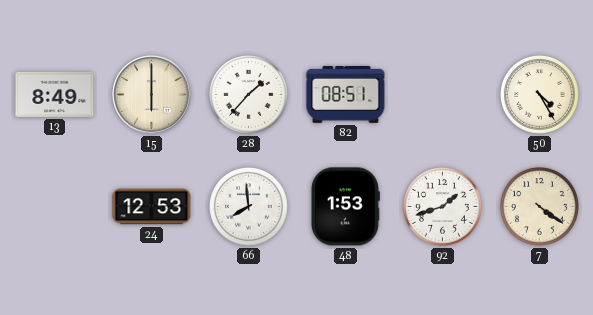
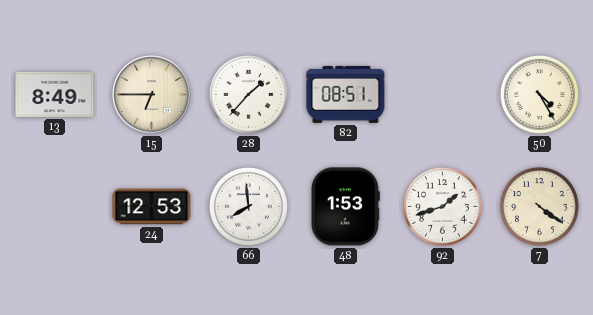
15: 6:00 -> 6:45
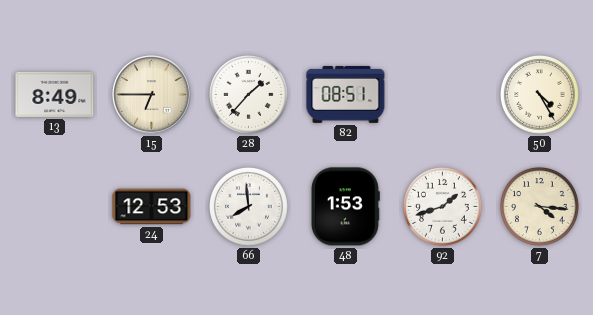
7: 4:21 -> 4:16
